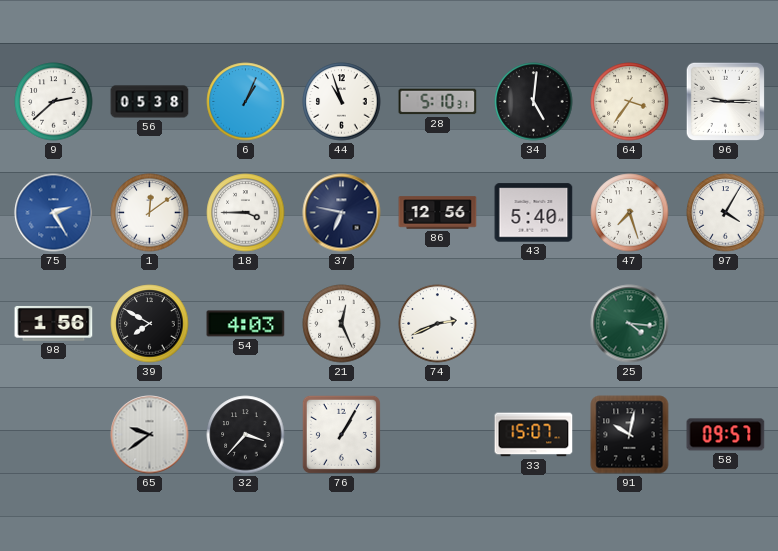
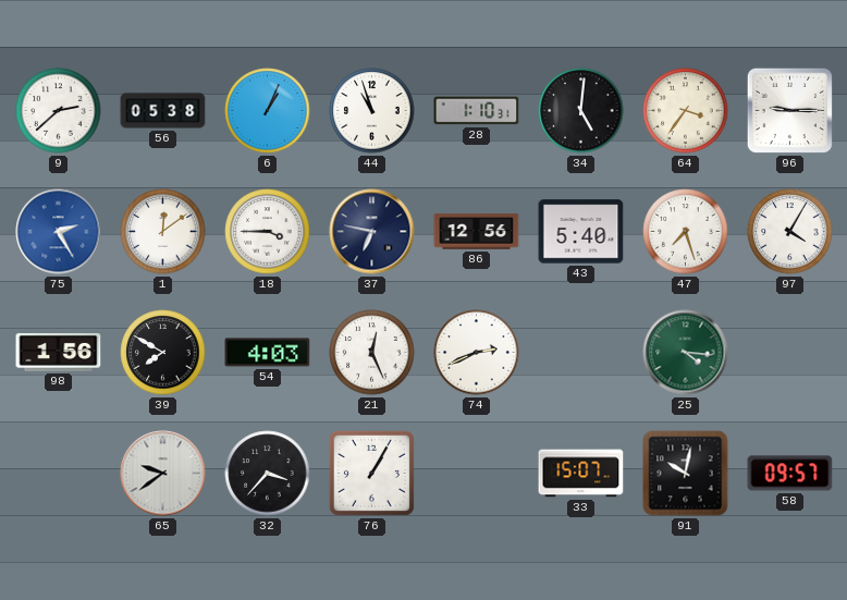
28: 5:10 -> 1:10
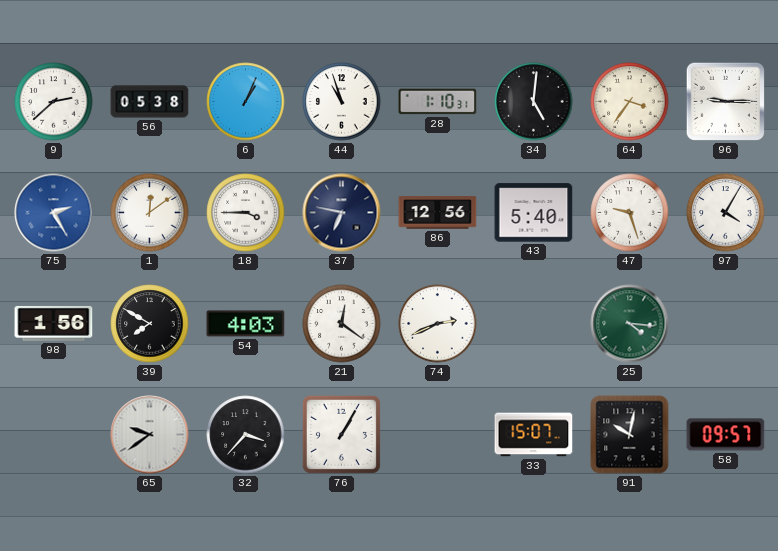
47: 7:27 -> 9:27
21: 12:26 -> 12:21
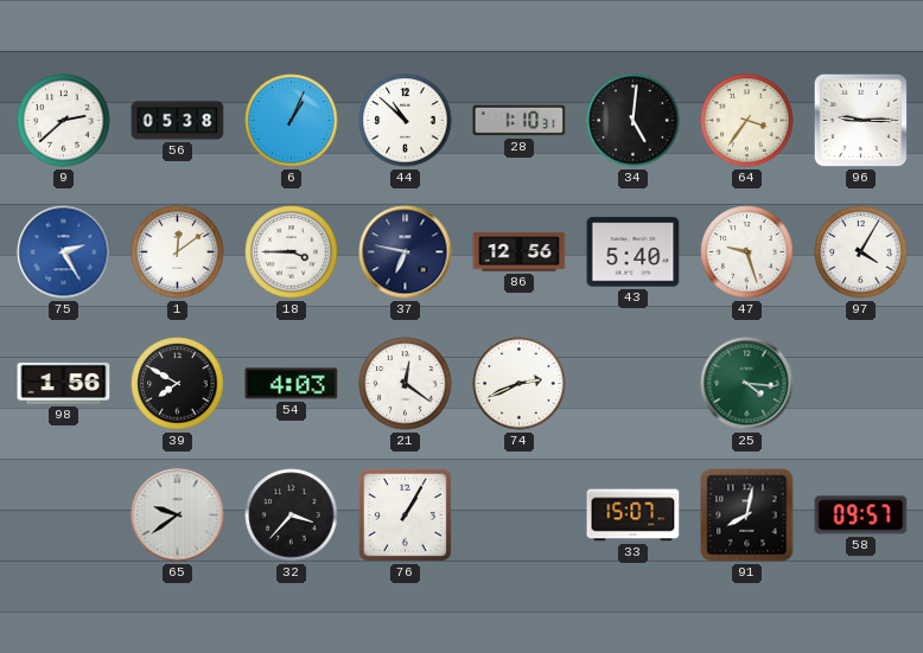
44: 10:57 -> 10:52
91: 10:02 -> 8:02
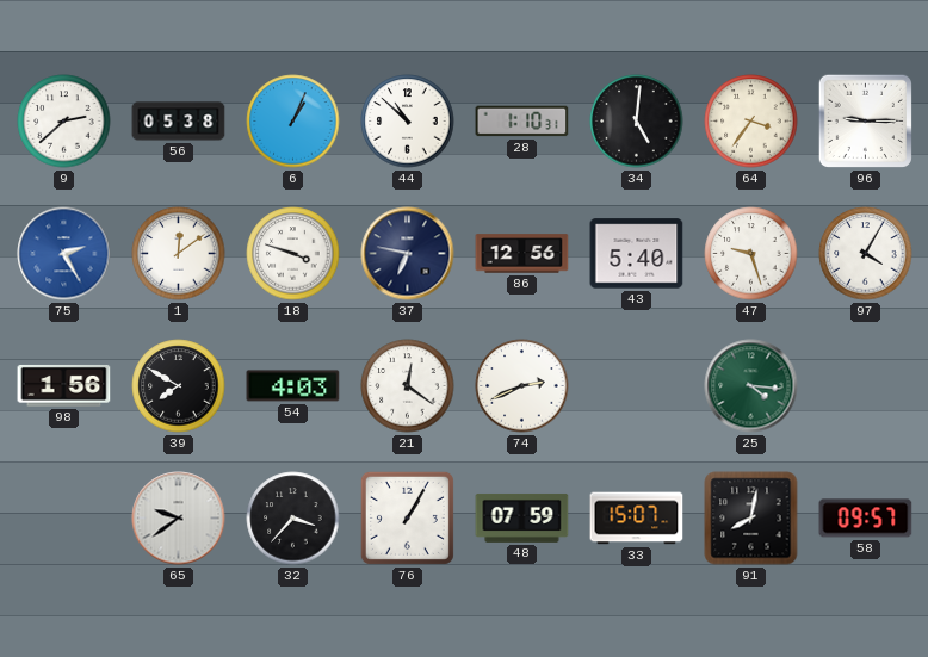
18: 3:45 -> 3:48
48: none -> 07:59
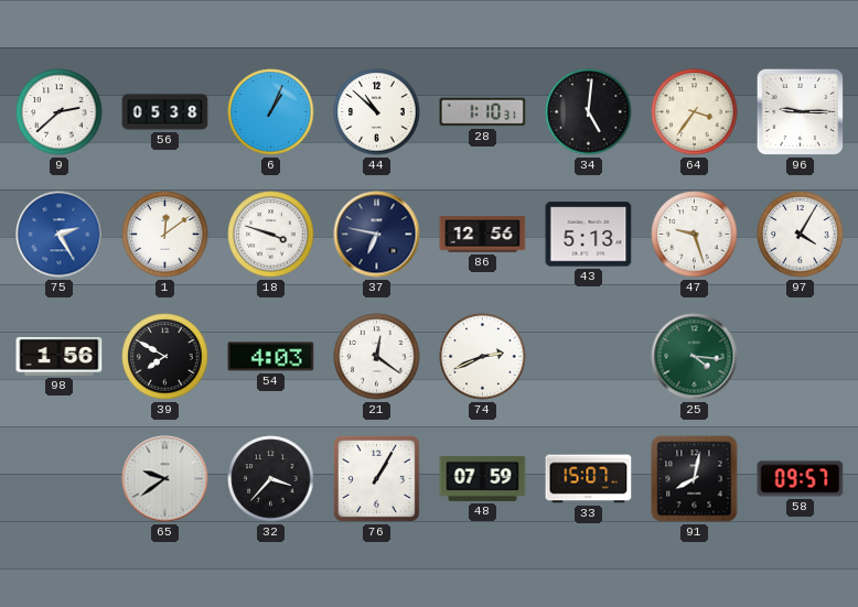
43: 5:40 -> 5:13
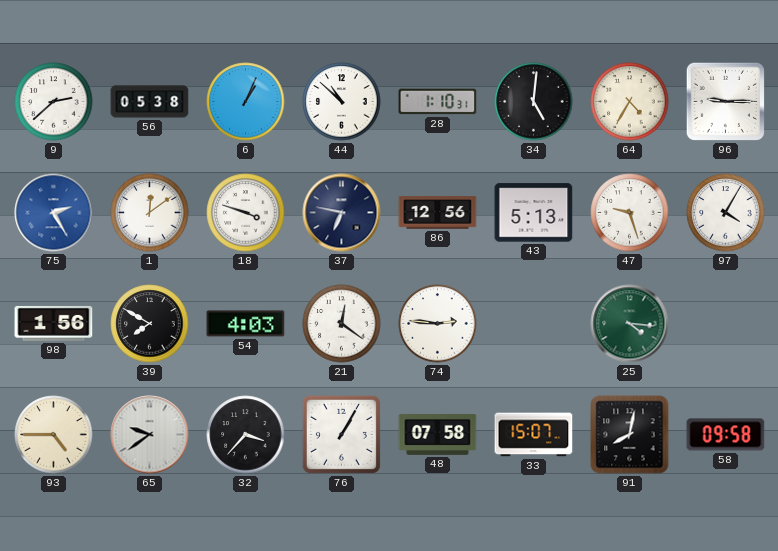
64: 3:36 -> 4:35
74: 2:41 -> 2:46
93: none -> 4:45
48: 07:59 -> 07:58
58: 09:57 -> 09:58
